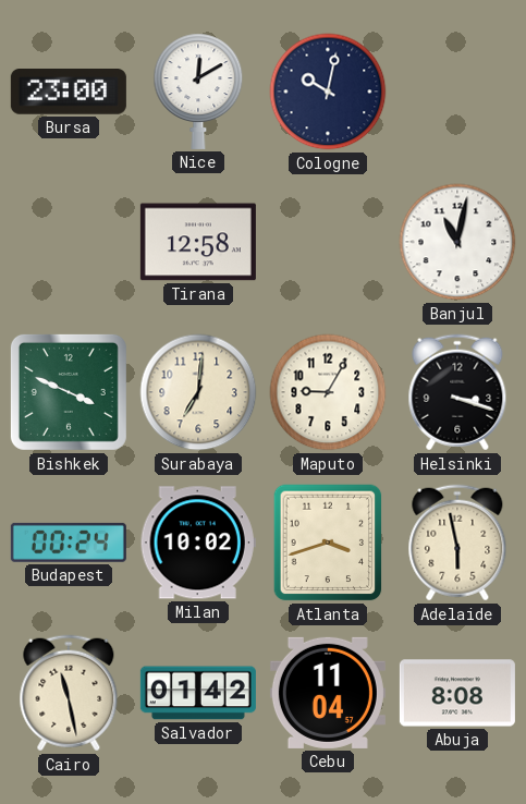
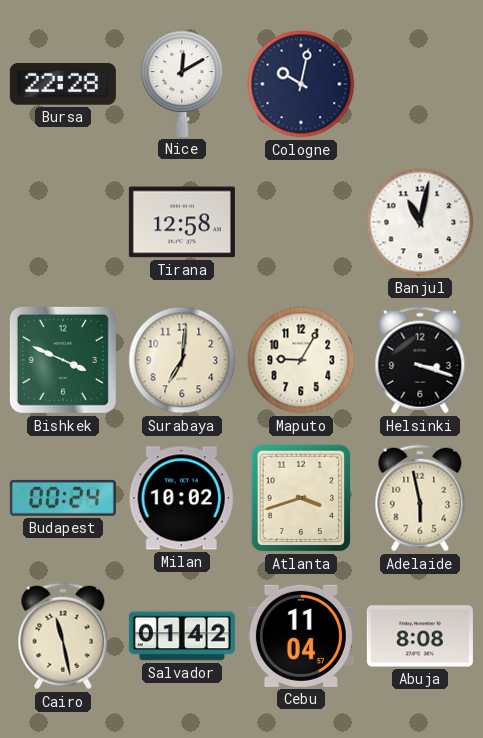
Bursa: 23:00 -> 22:28
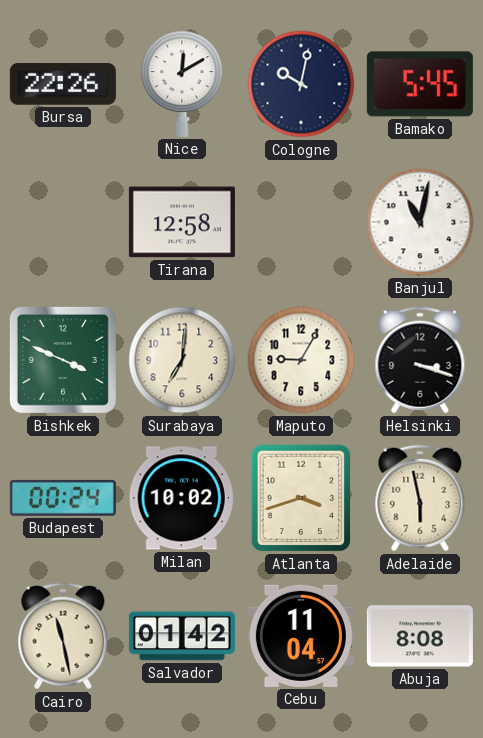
Bursa: 22:28 -> 22:26
Bamako: none -> 5:45
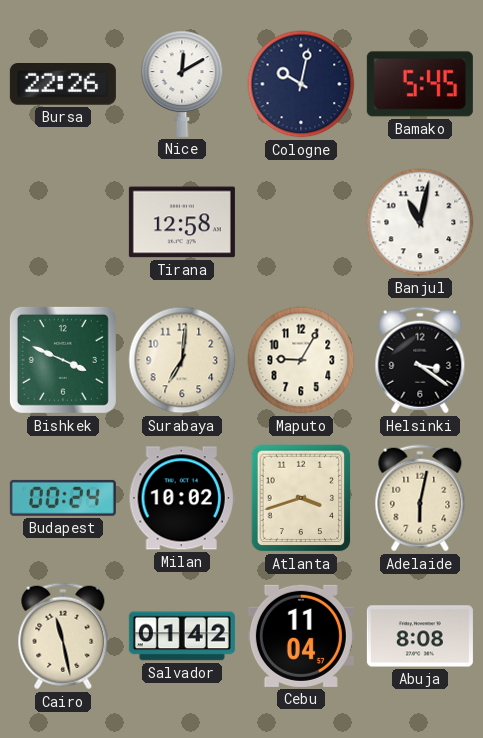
Helsinki: 3:18 -> 3:21
Adelaide: 5:58 -> 6:02
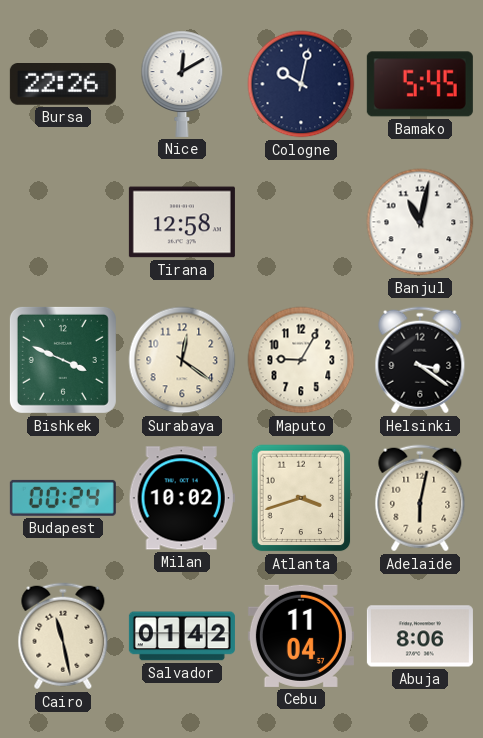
Surabaya: 7:01 -> 12:21
Abuja: 8:08 -> 8:06
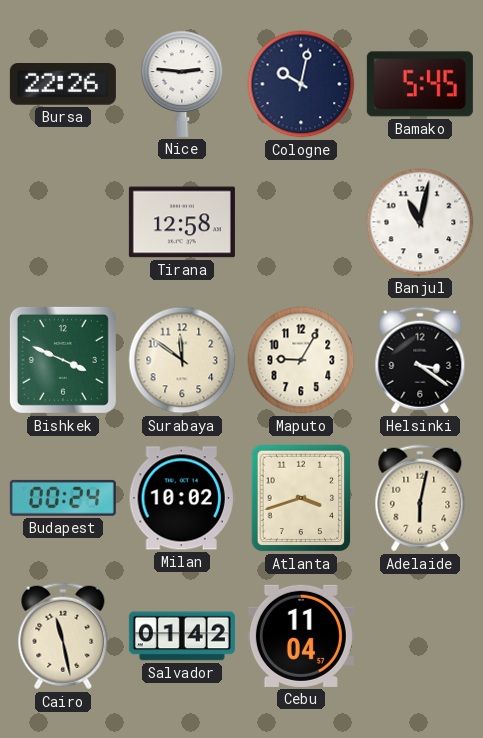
Nice: 12:10 -> 2:46
Surabaya: 12:21 -> 11:51
Abuja: 8:06 -> none
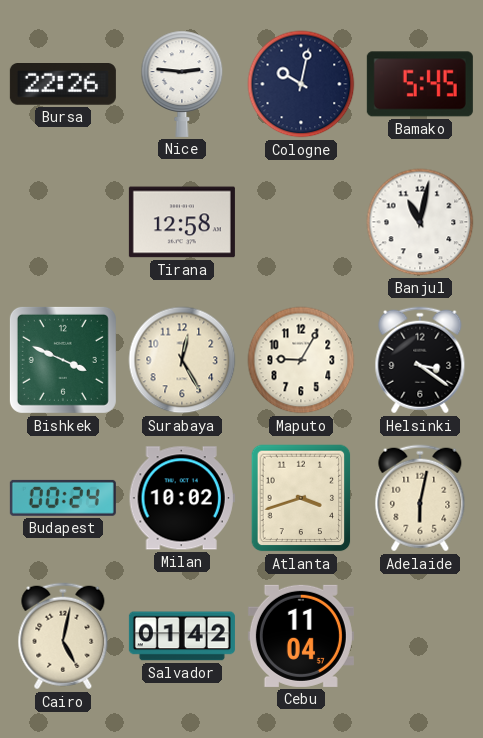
Surabaya: 11:51 -> 12:25
Cairo: 11:28 -> 5:02
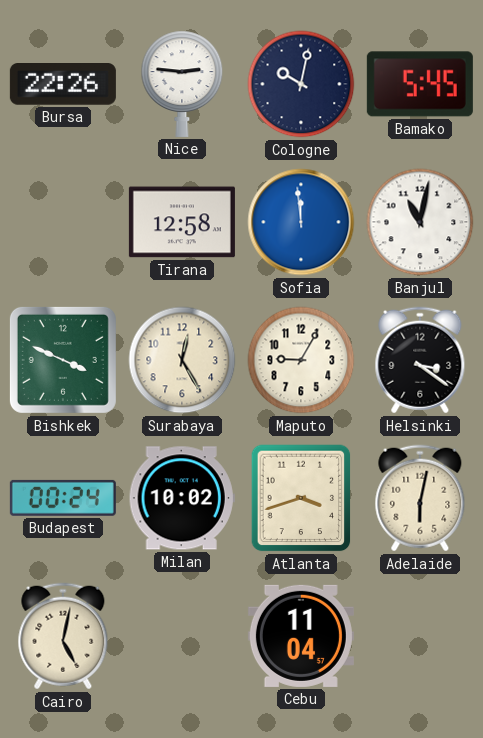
Sofia: none -> 11:59
Salvador: 01:42 -> none
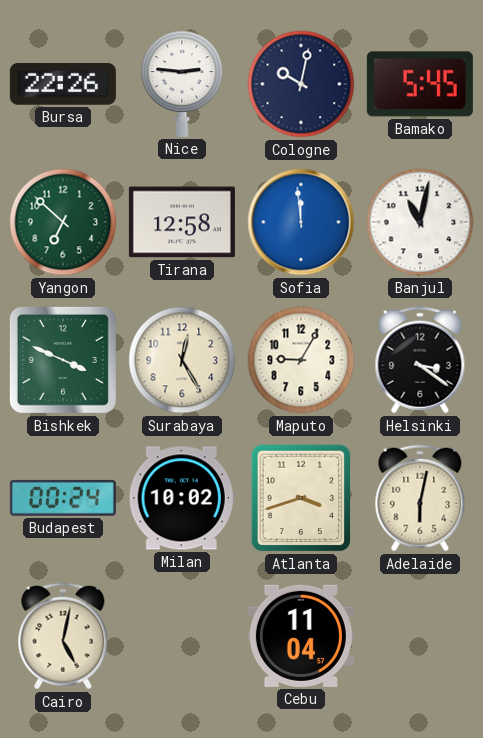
Yangon: none -> 6:52
